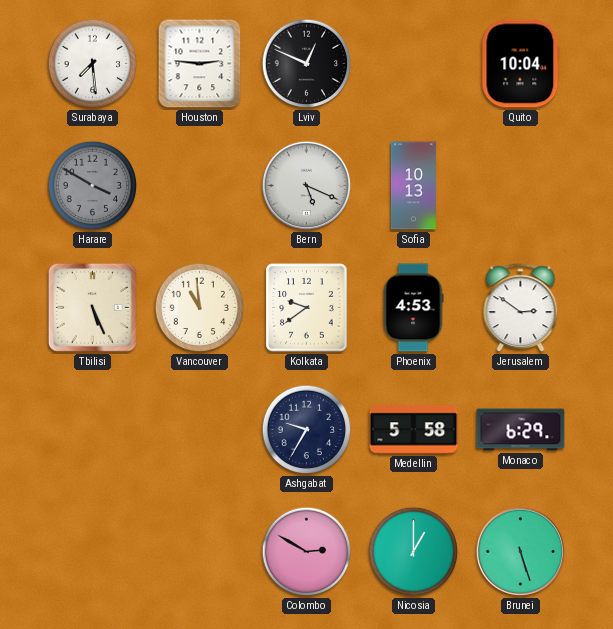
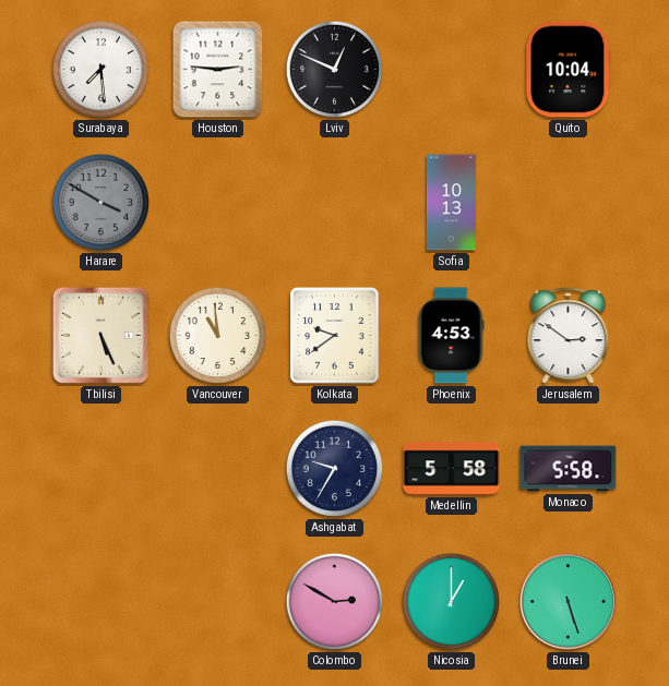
Bern: 5:19 -> none
Monaco: 6:29 -> 5:58
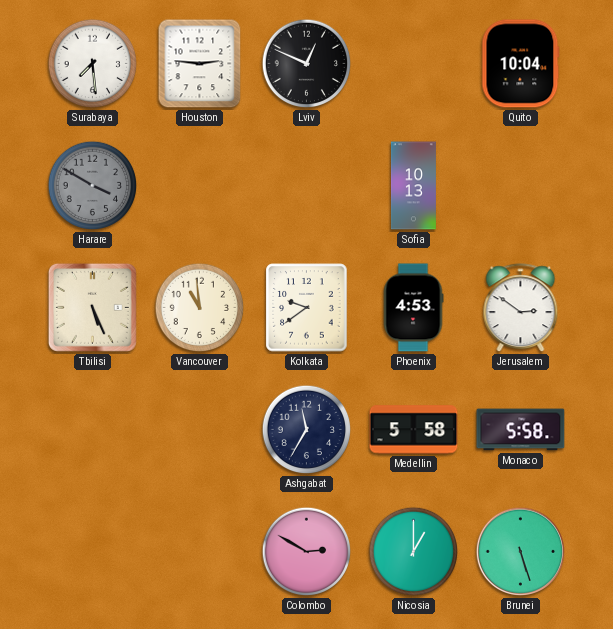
Ashgabat: 9:35 -> 11:35
